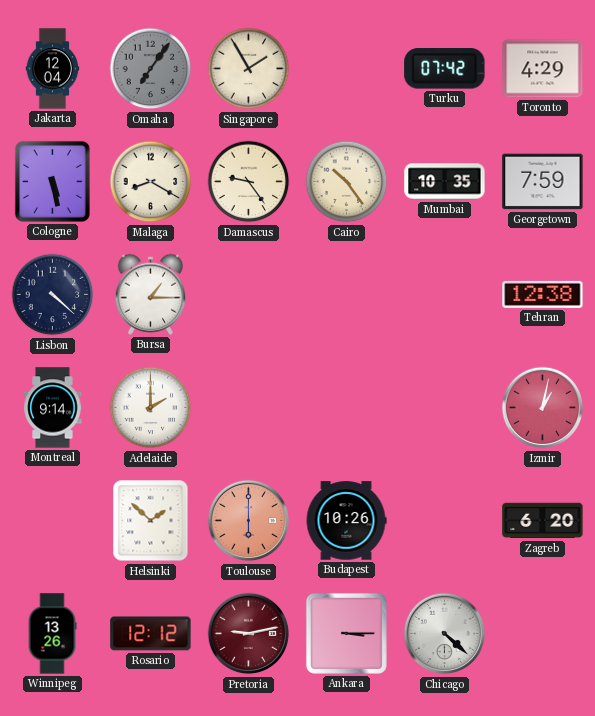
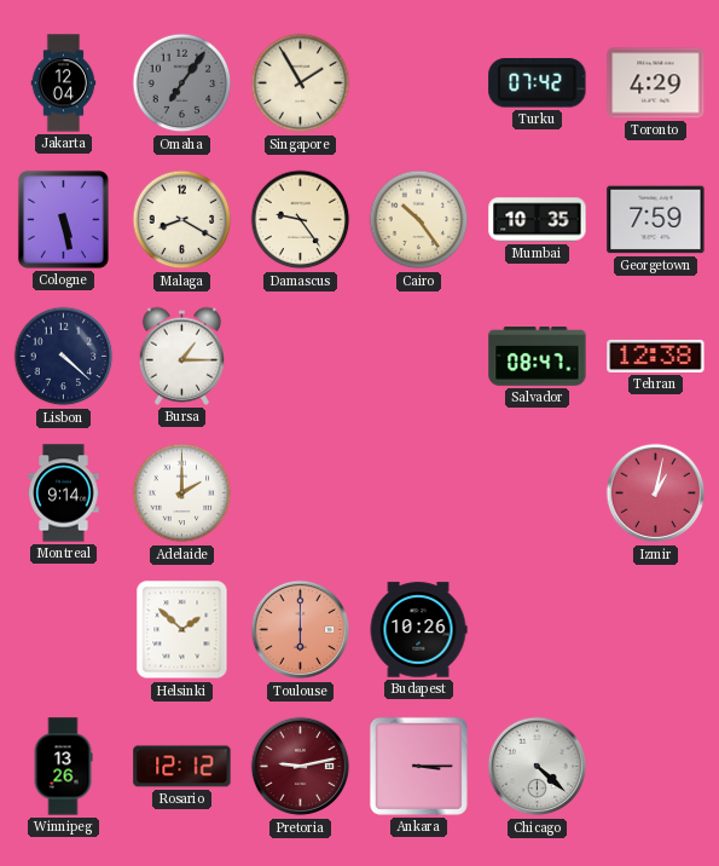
Salvador: none -> 08:47
Zagreb: 6:20 -> none
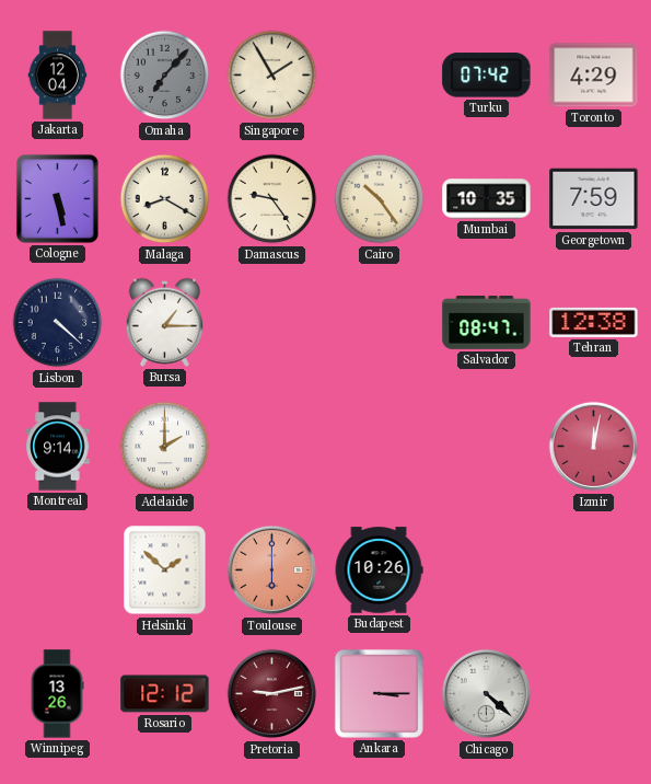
Omaha: 7:06 -> 7:07
Izmir: 1:02 -> 12:02
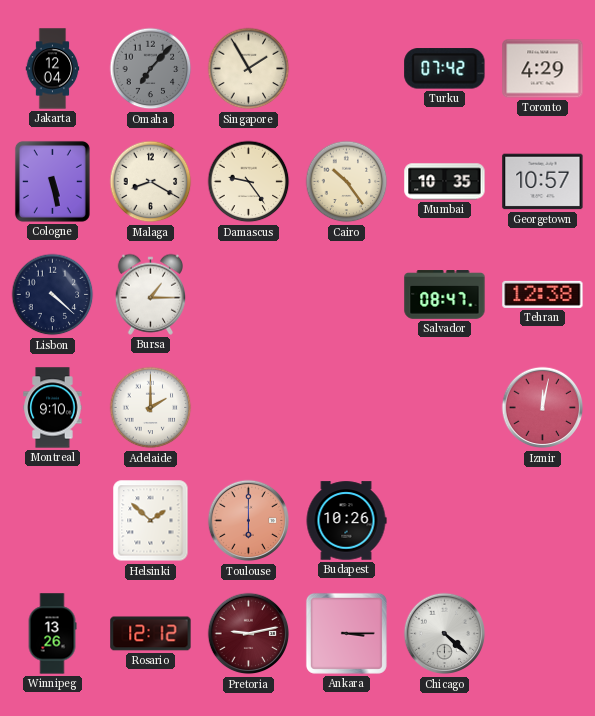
Georgetown: 7:59 -> 10:57
Montreal: 9:14 -> 9:10
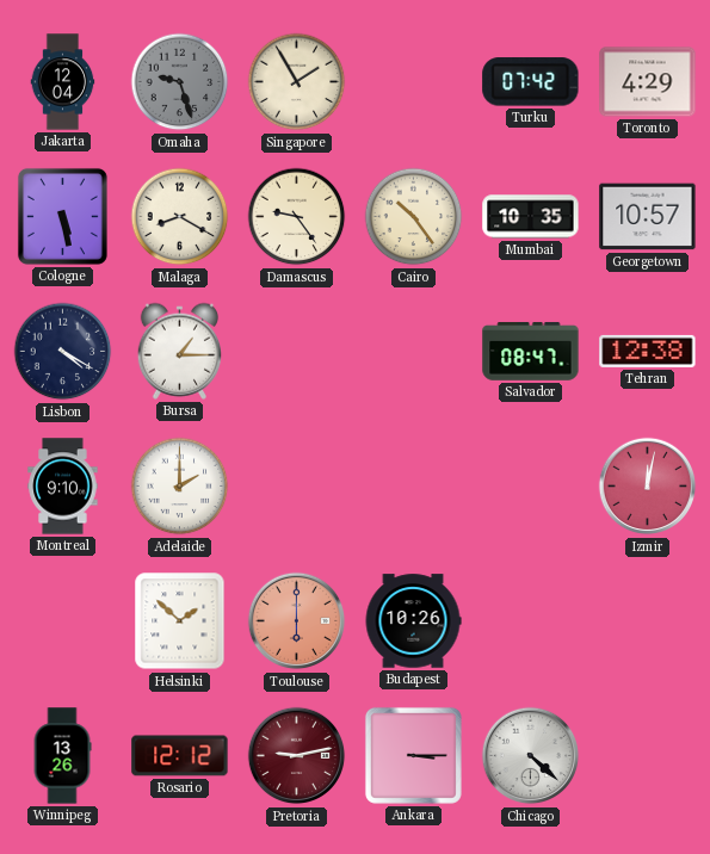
Omaha: 7:07 -> 9:27
Lisbon: 4:22 -> 4:20
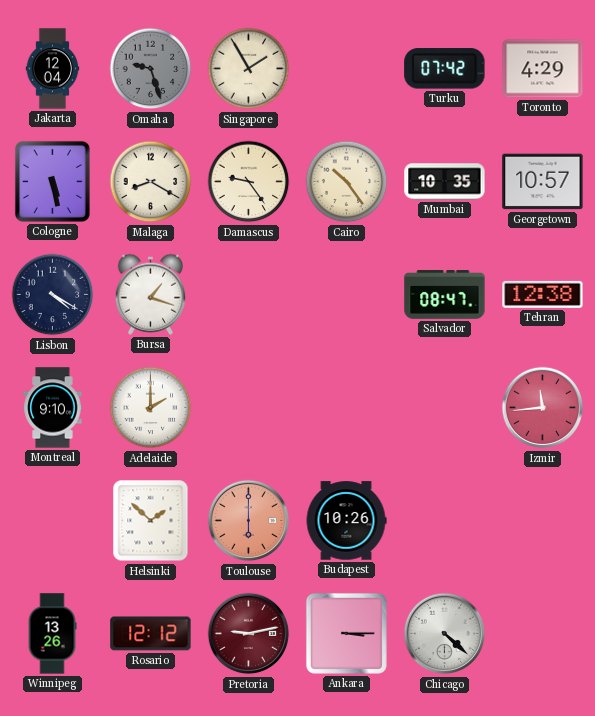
Bursa: 1:15 -> 1:18
Izmir: 12:02 -> 11:44
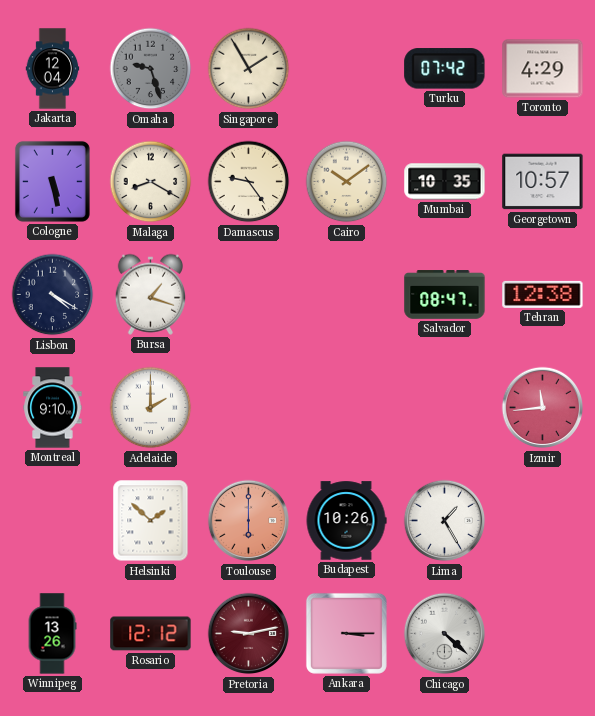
Cairo: 10:24 -> 10:09
Lima: none -> 1:25
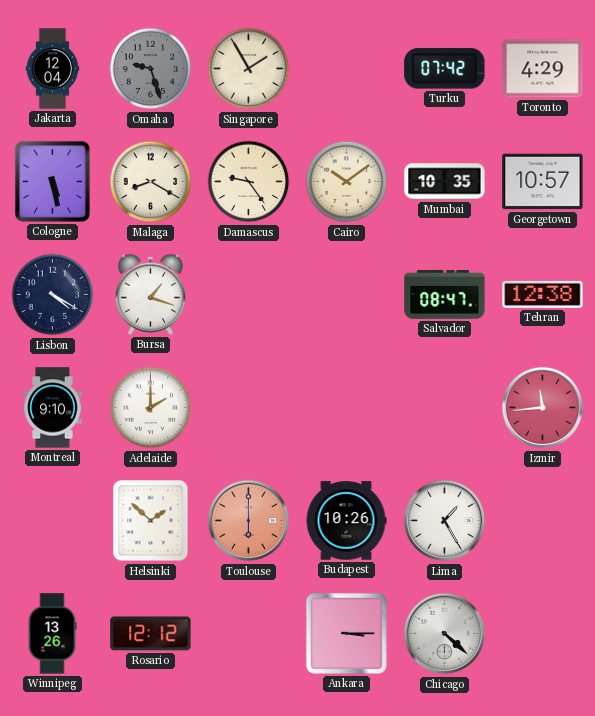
Pretoria: 9:13 -> none
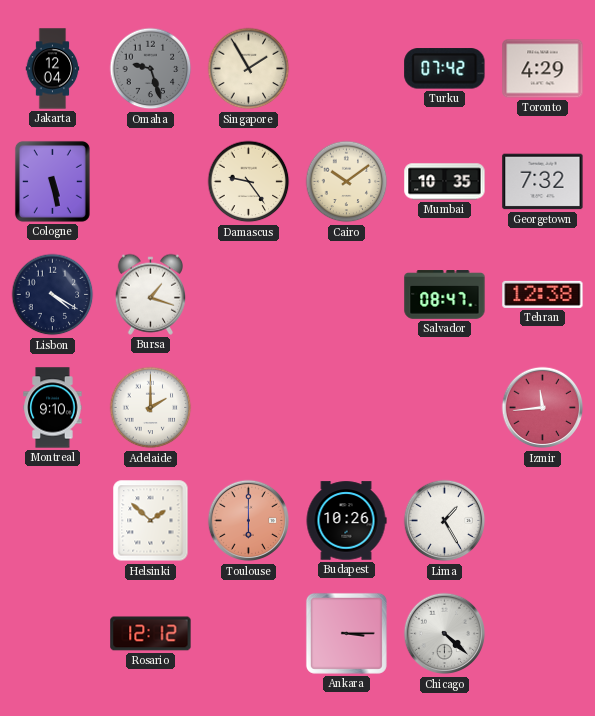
Malaga: 8:20 -> none
Georgetown: 10:57 -> 7:32
Winnipeg: 13:26 -> none
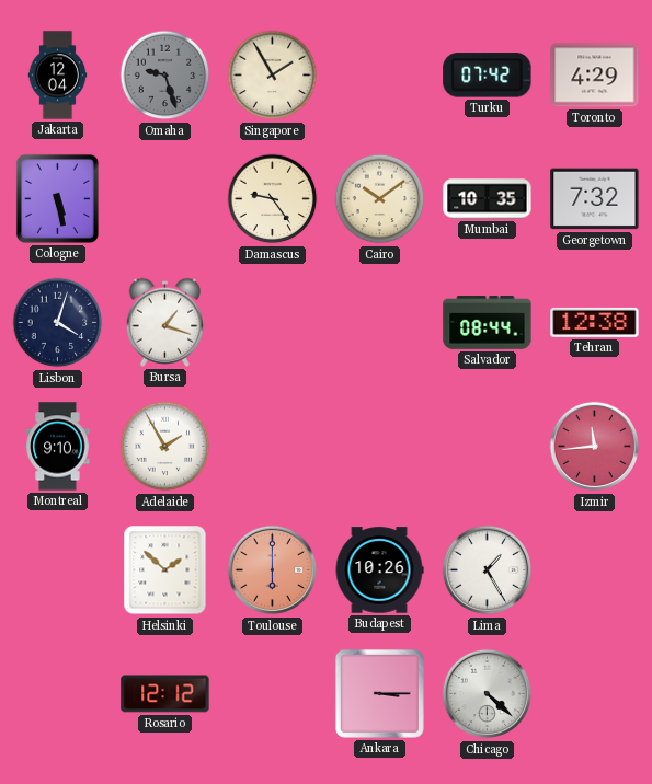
Lisbon: 4:20 -> 4:03
Salvador: 08:47 -> 08:44
Adelaide: 2:00 -> 1:55
